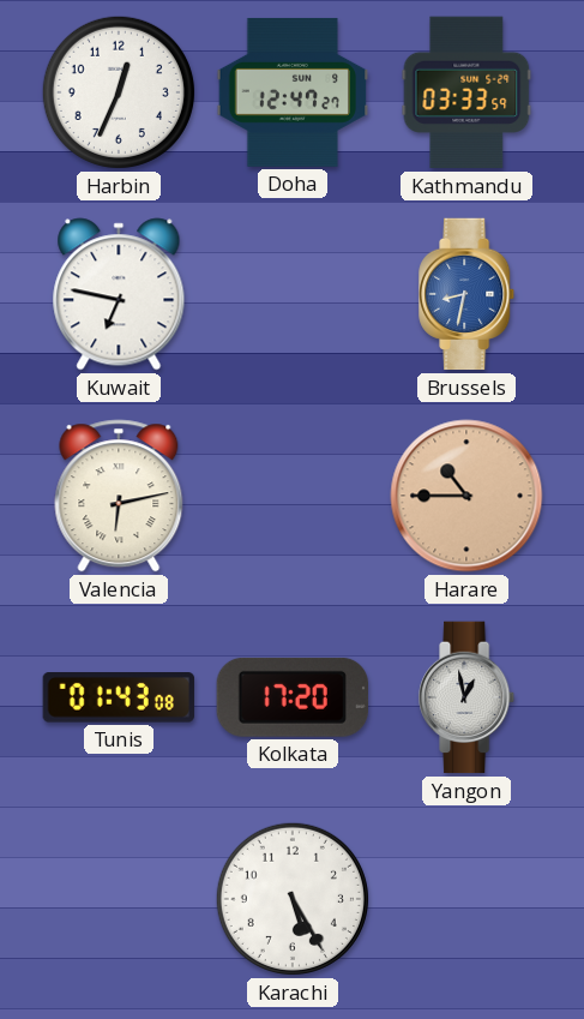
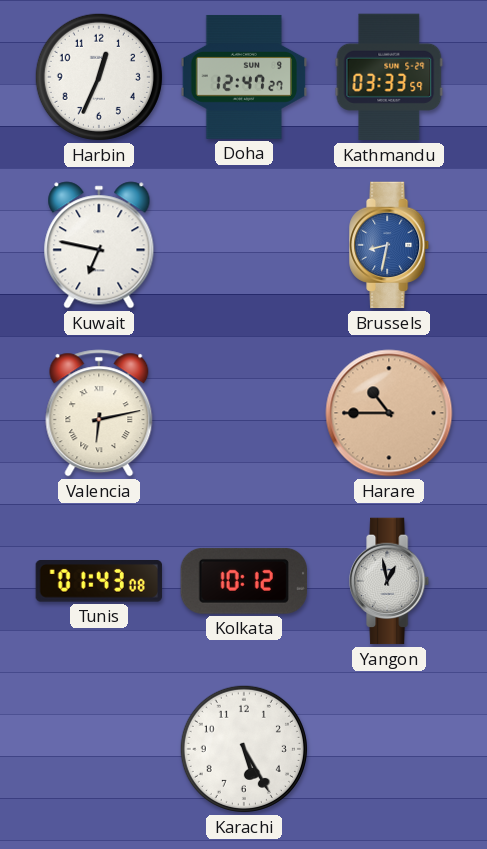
Kolkata: 17:20 -> 10:12
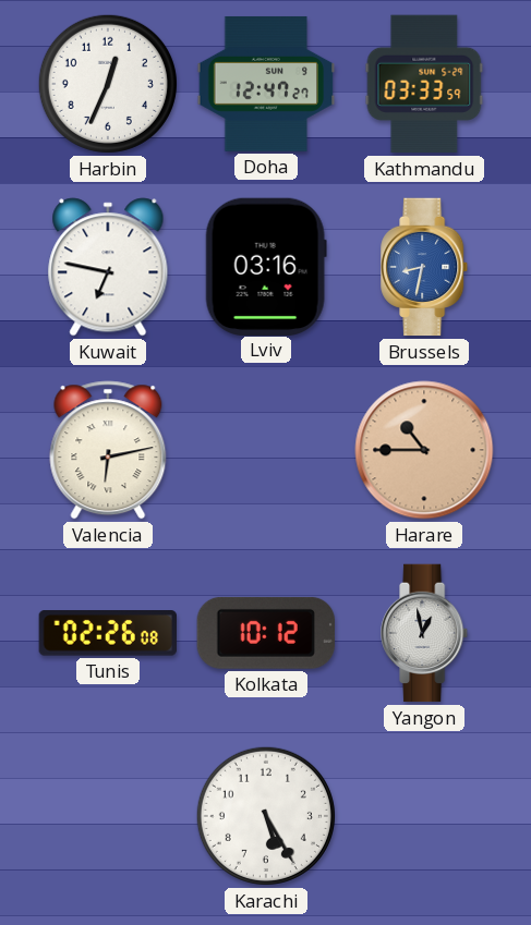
Lviv: none -> 03:16
Tunis: 01:43 -> 02:26
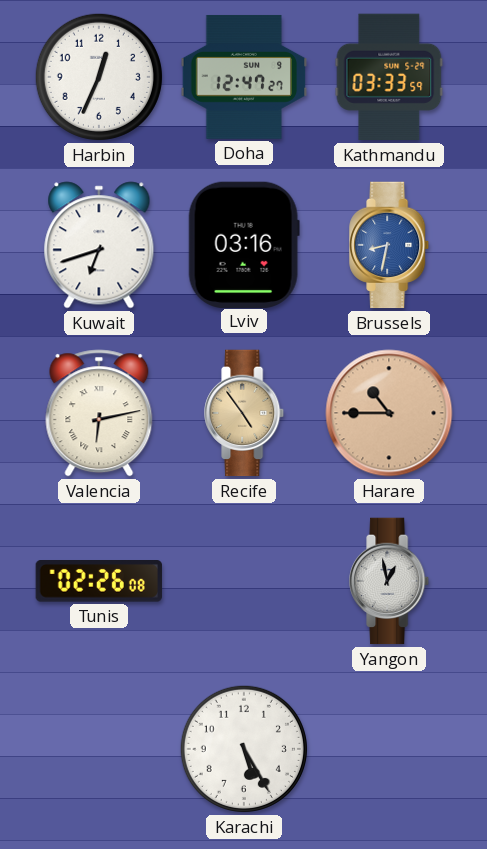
Kuwait: 6:47 -> 6:42
Recife: none -> 4:54
Kolkata: 10:12 -> none
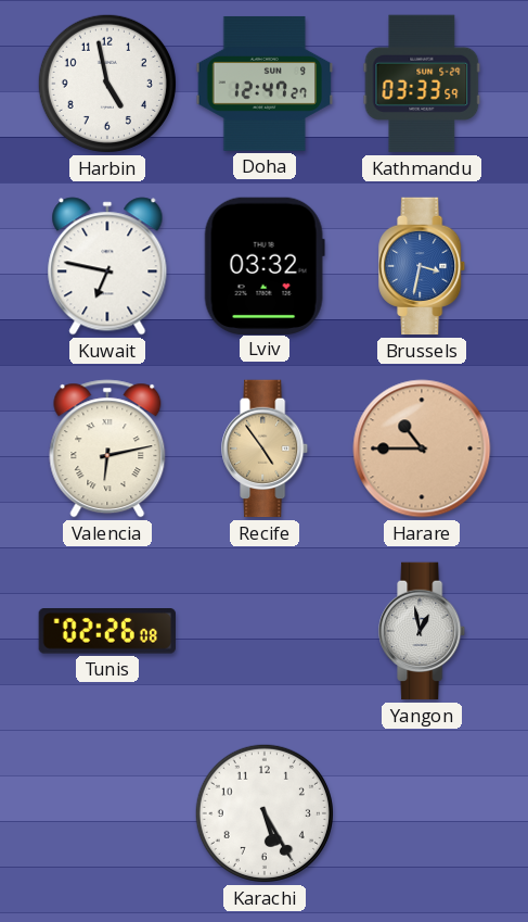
Harbin: 12:34 -> 4:58
Kuwait: 6:42 -> 6:47
Lviv: 03:16 -> 03:32
Brussels: 8:32 -> 3:32
